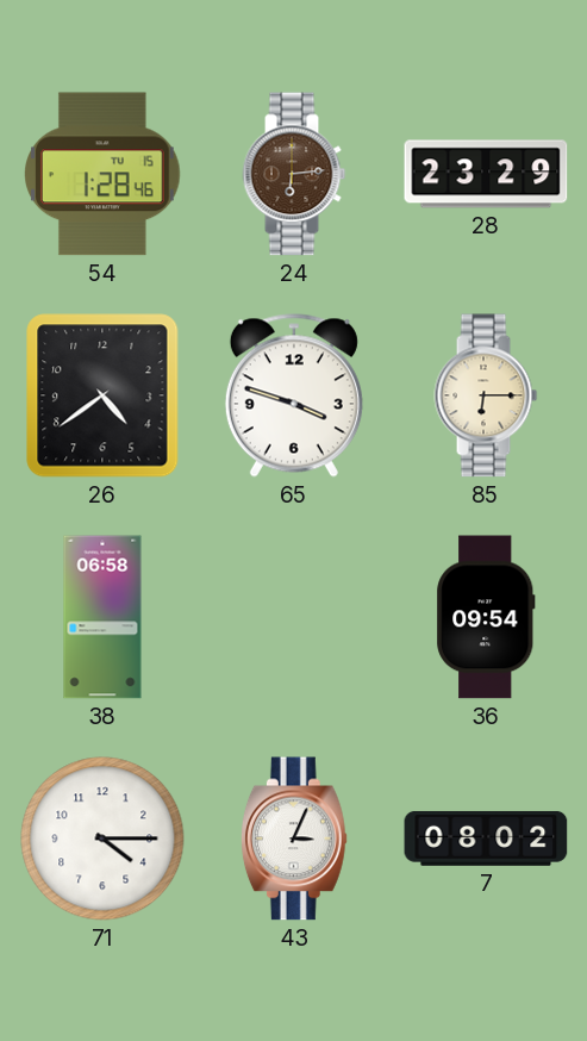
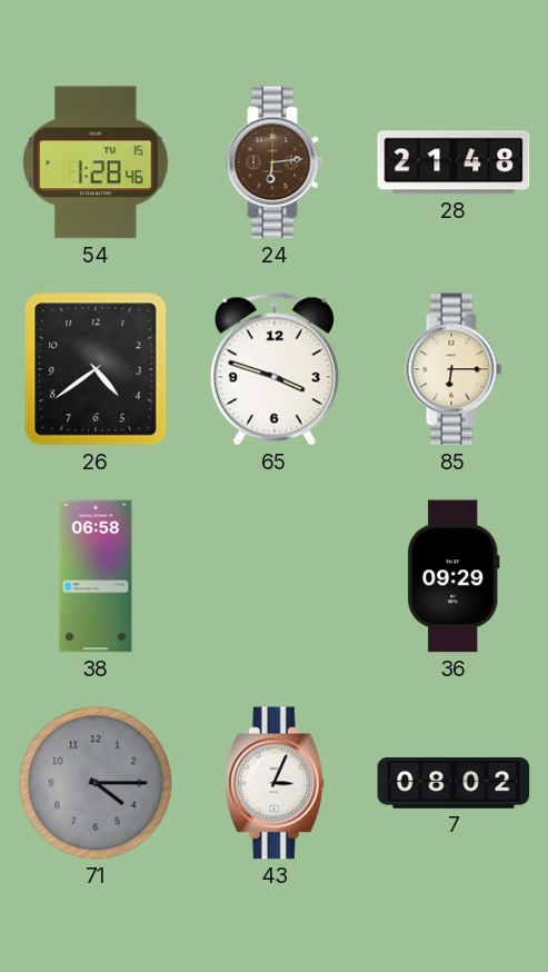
28: 23:29 -> 21:48
36: 09:54 -> 09:29
71 dial: white -> grey
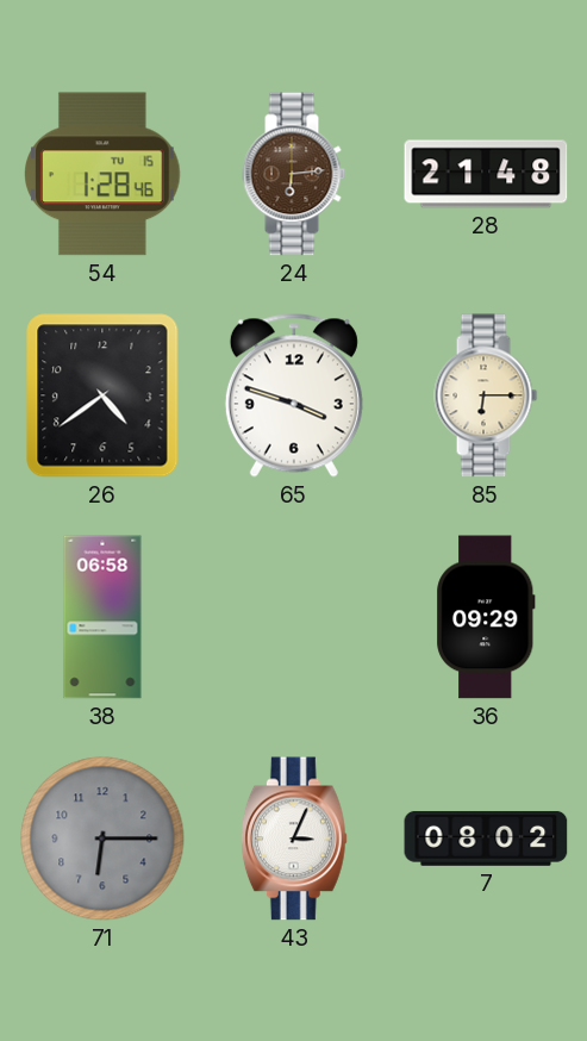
71: 4:15 -> 6:15
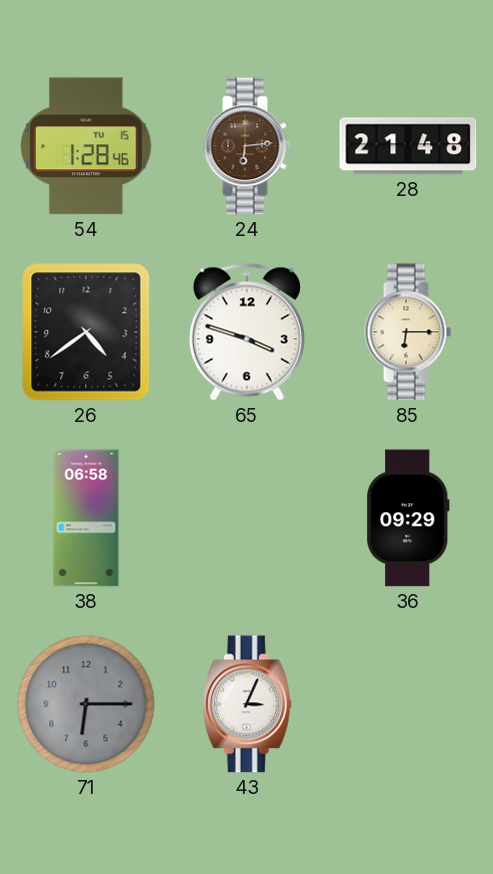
7: 08:02 -> none
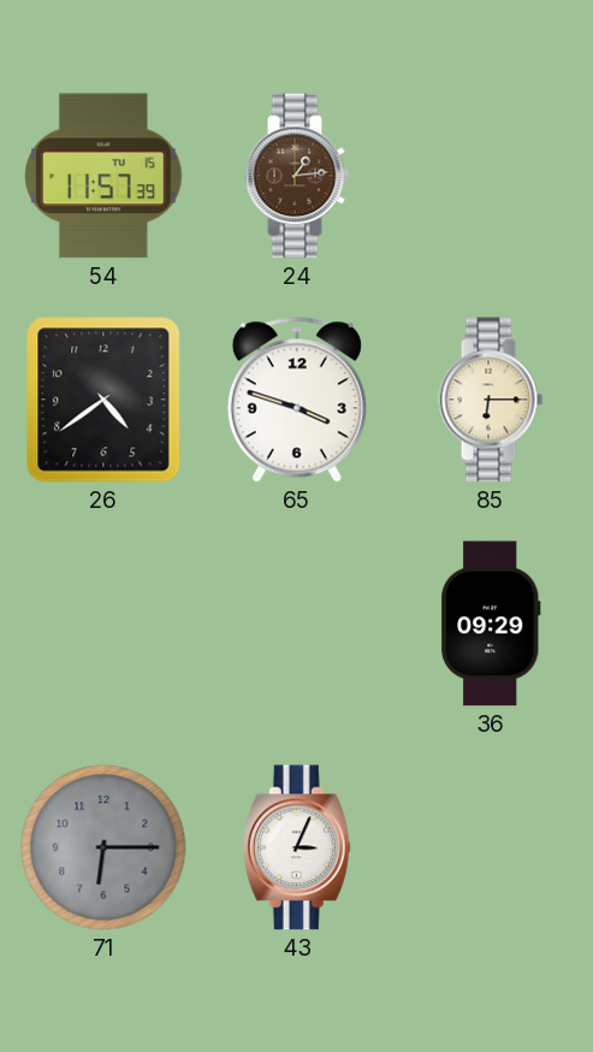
54: 1:28 -> 11:57
24: 6:14 -> 1:14
28: 21:48 -> none
38: 06:58 -> none
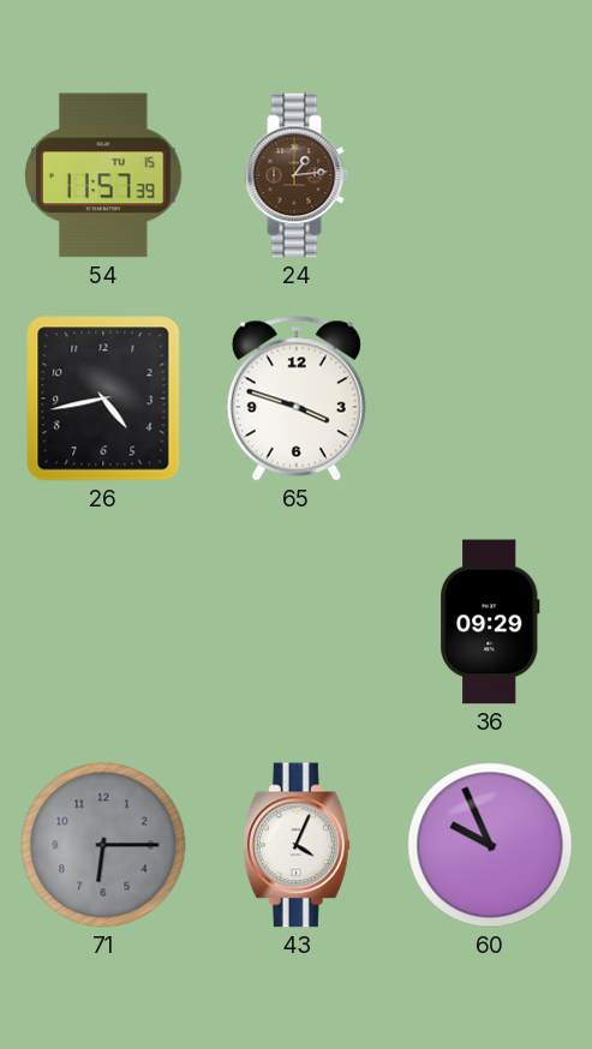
26: 4:39 -> 4:43
85: 6:15 -> none
43: 3:04 -> 4:04
60: none -> 9:56
